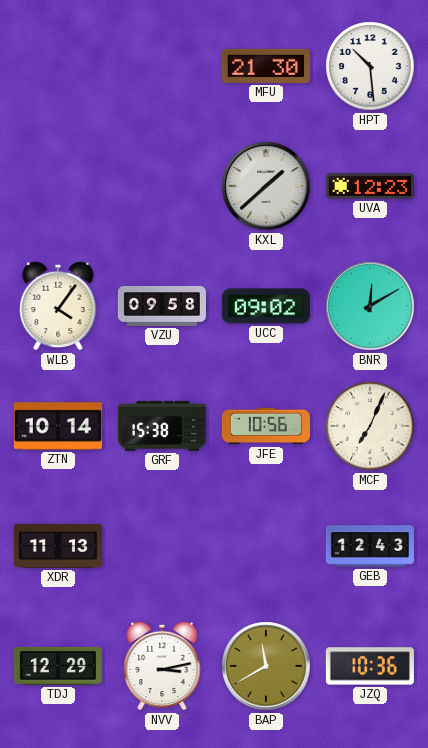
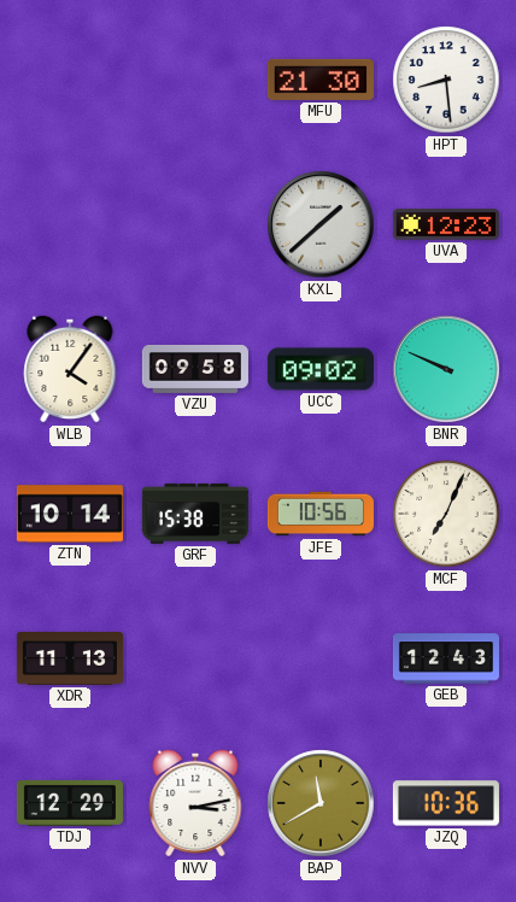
HPT: 10:29 -> 8:29
BNR: 12:10 -> 9:49
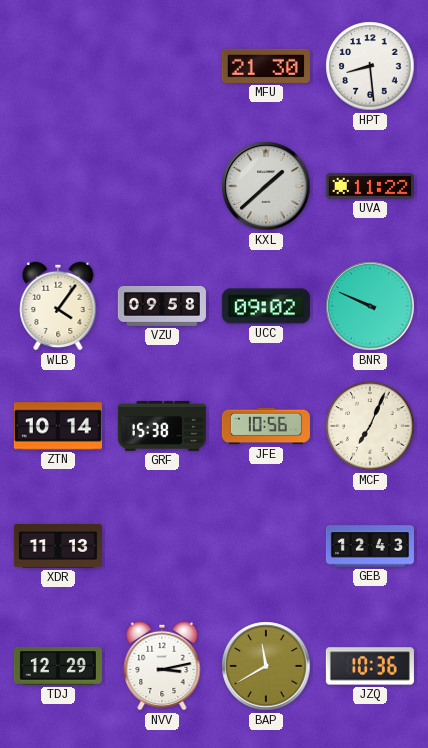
UVA: 12:23 -> 11:22
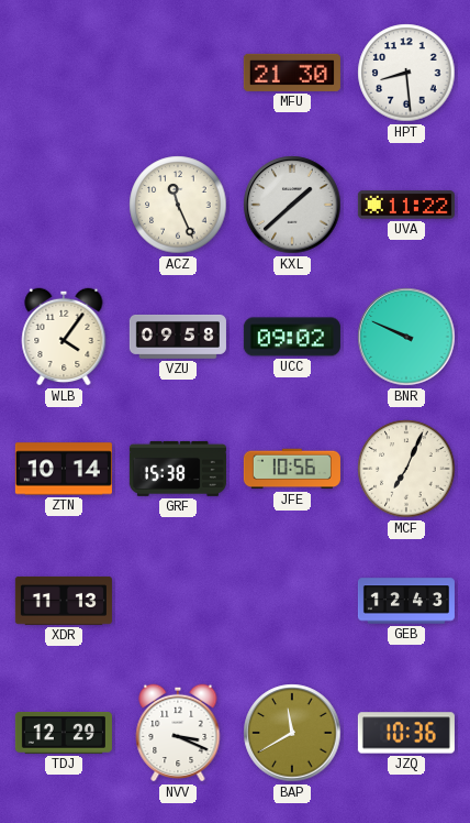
ACZ: none -> 11:26
NVV: 3:13 -> 3:19
